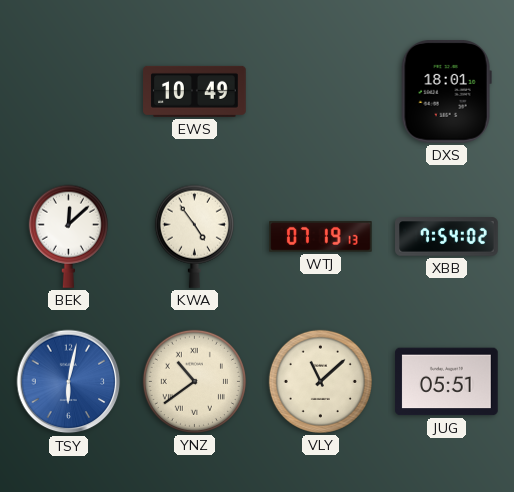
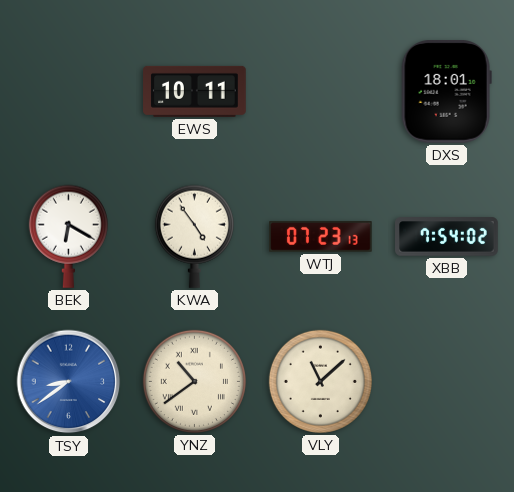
EWS: 10:49 -> 10:11
BEK: 12:08 -> 6:20
WTJ: 07:19 -> 07:23
TSY: 6:02 -> 8:39
JUG: 05:51 -> none
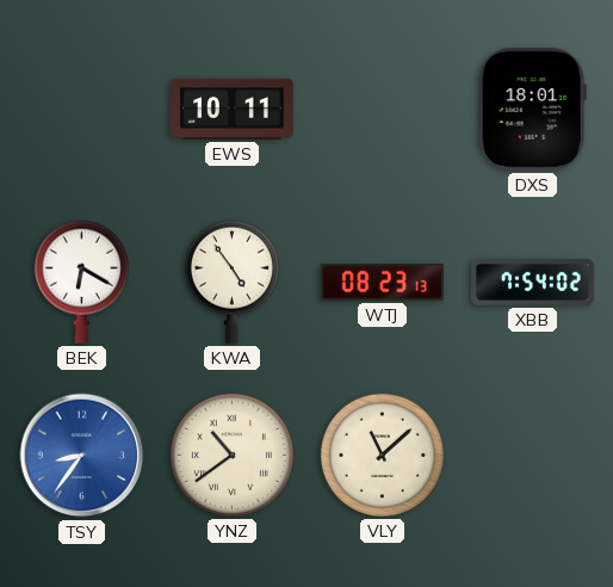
WTJ: 07:23 -> 08:23
TSY: 8:39 -> 8:36
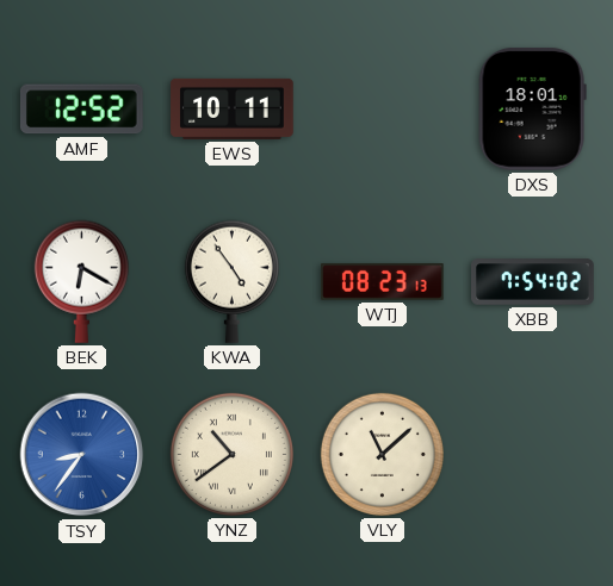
AMF: none -> 12:52
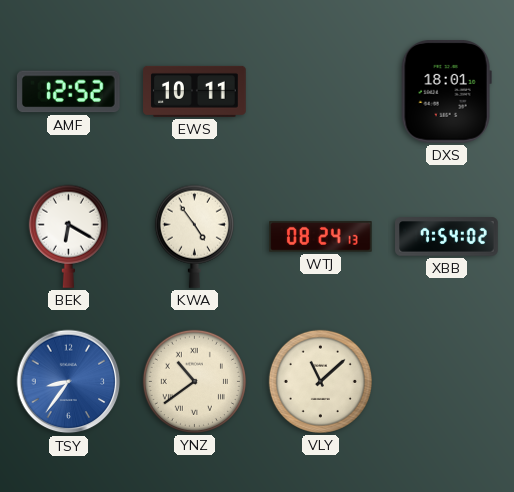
WTJ: 08:23 -> 08:24
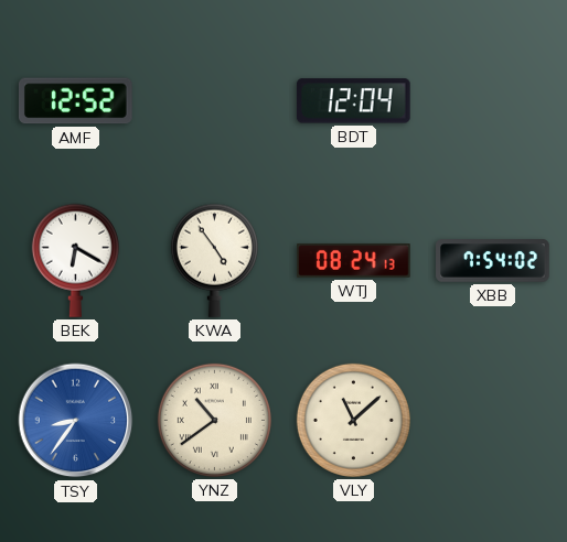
EWS: 10:11 -> none
BDT: none -> 12:04
DXS: 18:01 -> none
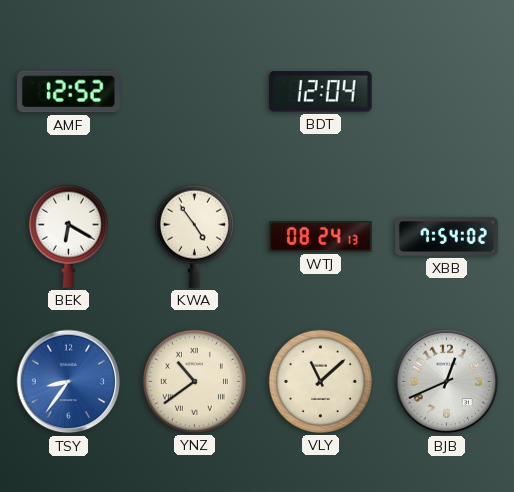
BJB: none -> 12:41
